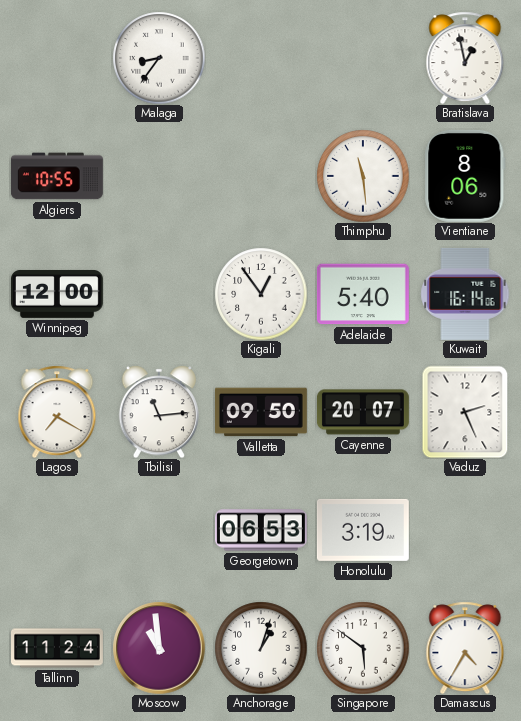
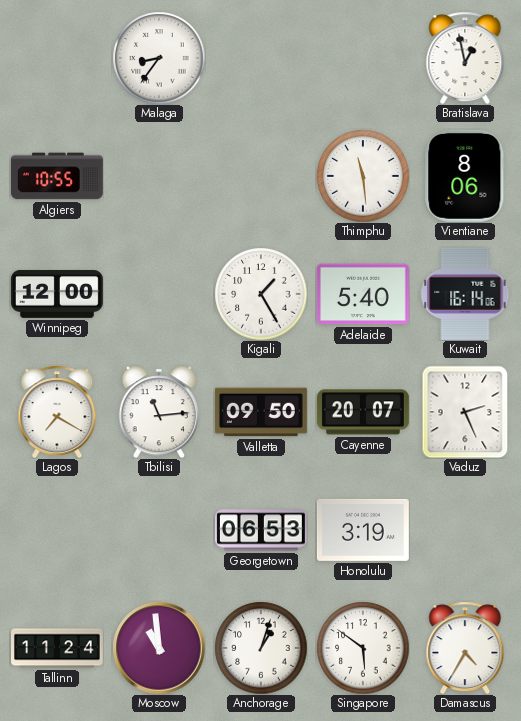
Kigali: 12:54 -> 1:25
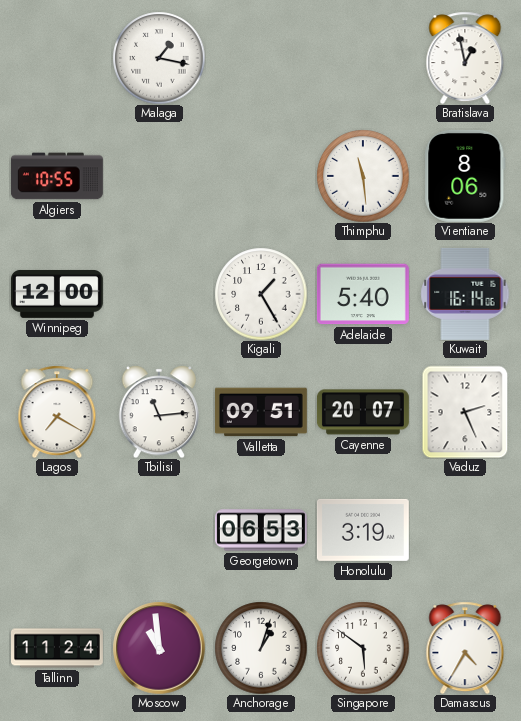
Malaga: 8:36 -> 1:17
Valletta: 09:50 -> 09:51
